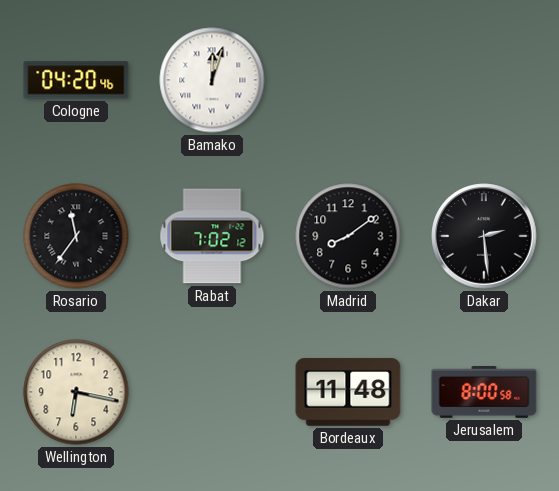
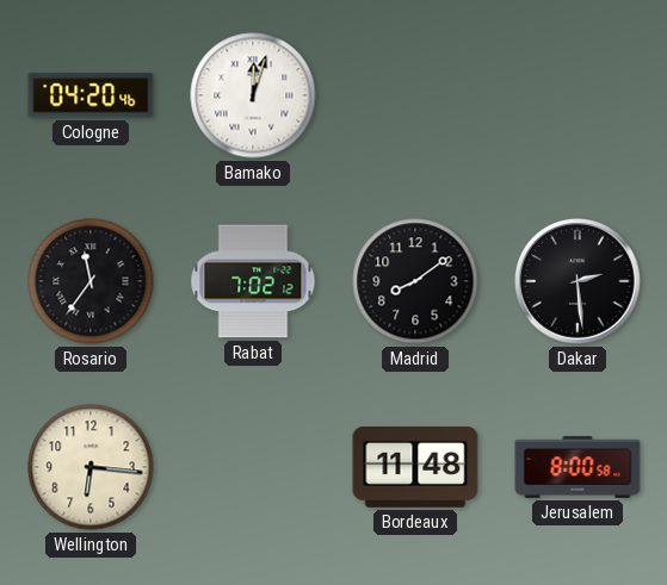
Wellington: 6:17 -> 6:16
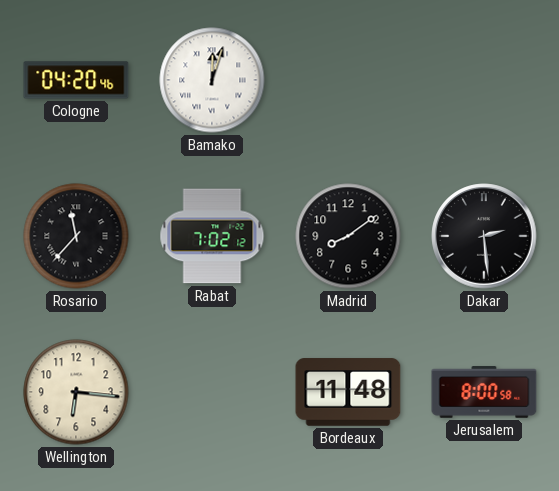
Rosario: 11:36 -> 11:37
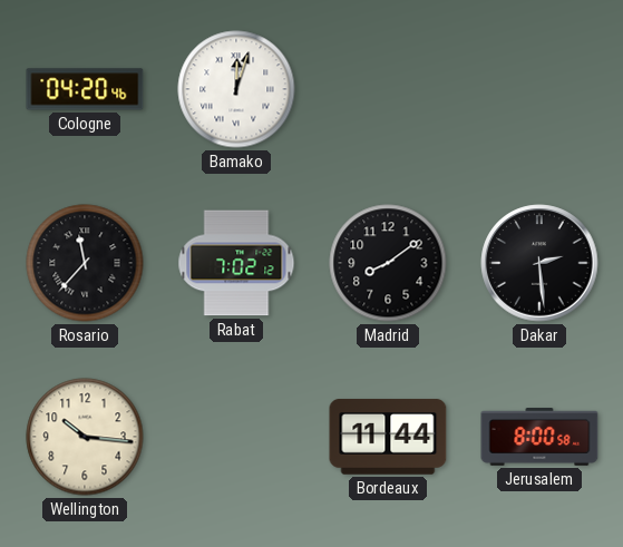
Wellington: 6:16 -> 10:16
Bordeaux: 11:48 -> 11:44
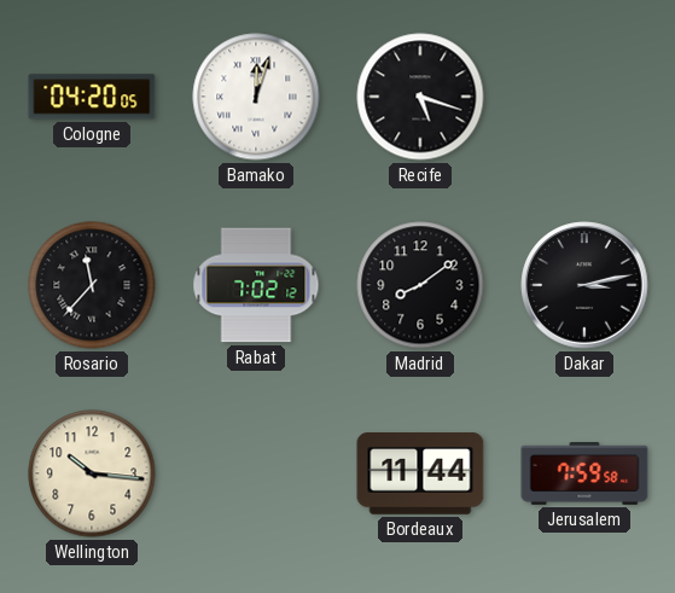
Cologne: 04:20:46 -> 04:20:05
Recife: none -> 5:18
Dakar: 2:29 -> 3:13
Jerusalem: 8:00 -> 7:59
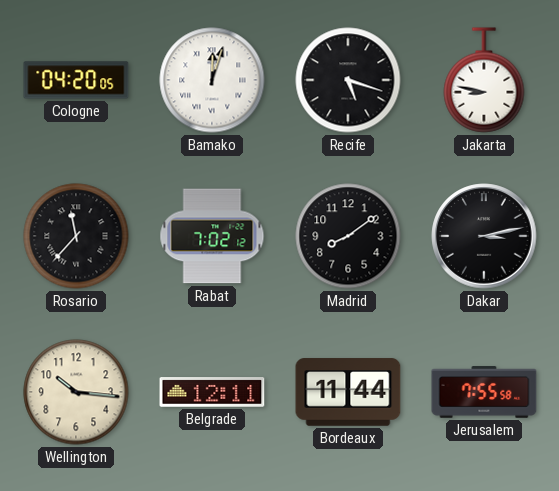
Jakarta: none -> 8:47
Belgrade: none -> 12:11
Jerusalem: 7:59 -> 7:55
